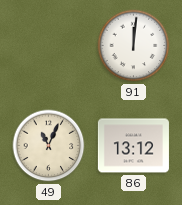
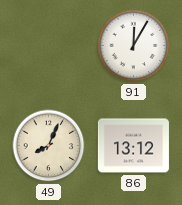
91: 12:01 -> 12:05
49: 11:04 -> 8:04
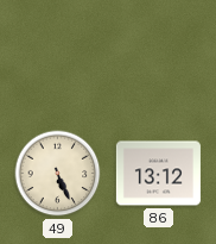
91: 12:05 -> none
49: 8:04 -> 5:26
